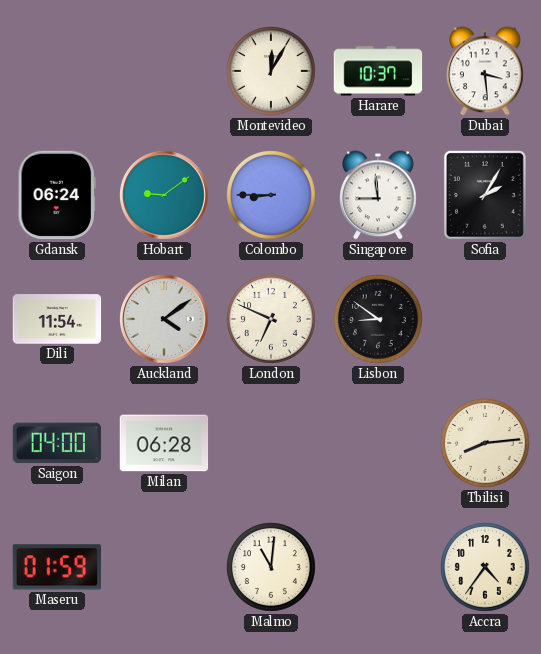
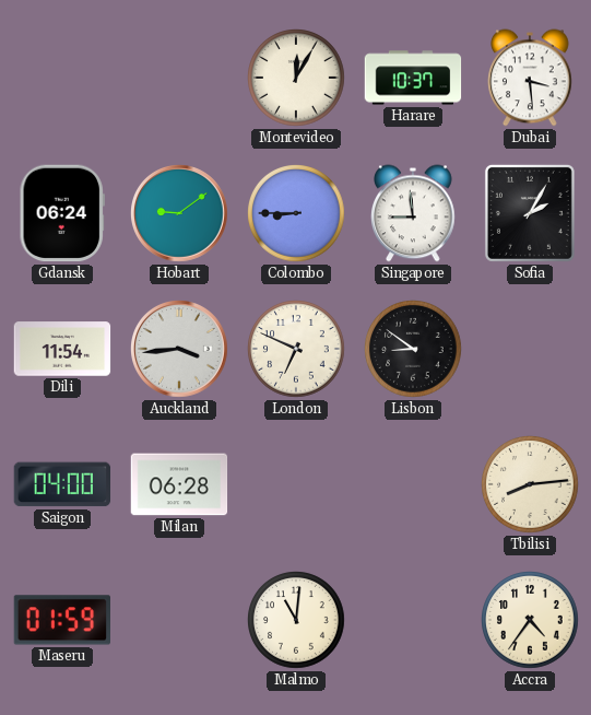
Auckland: 4:09 -> 3:44
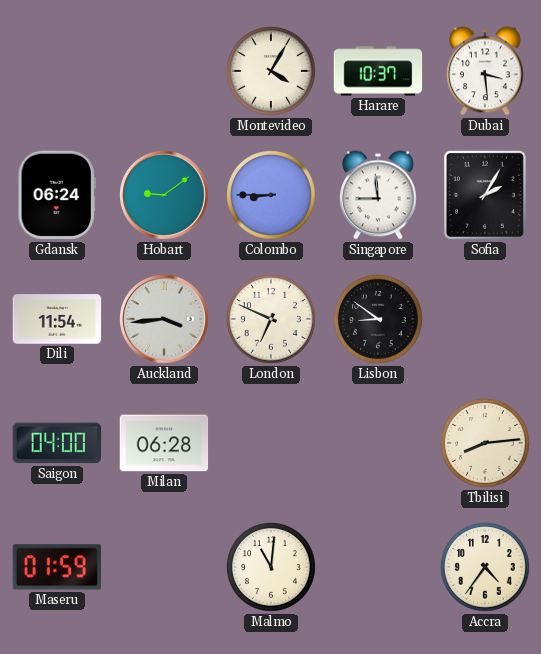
Montevideo: 12:05 -> 4:05
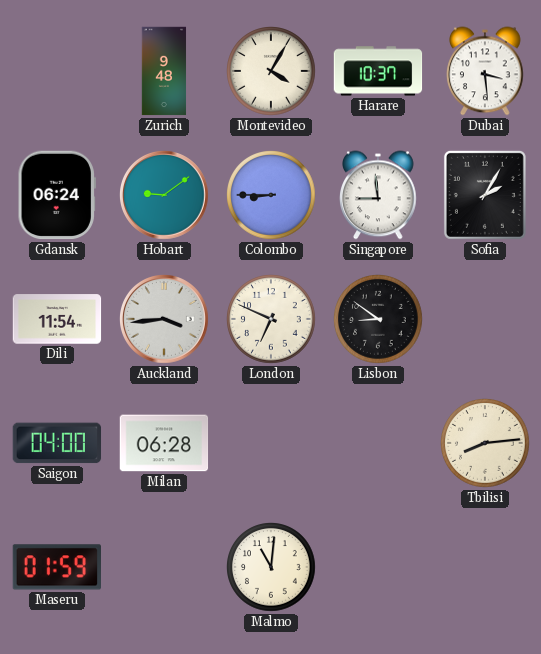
Zurich: none -> 9:48
Accra: 4:36 -> none
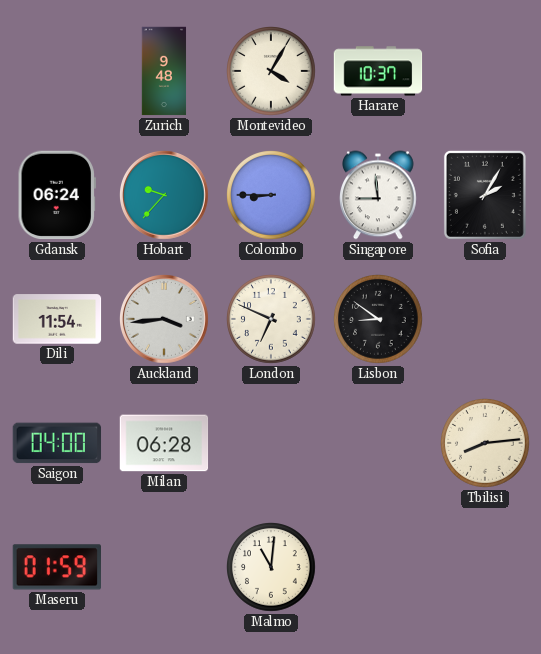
Dubai: 3:29 -> none
Hobart: 9:09 -> 9:37
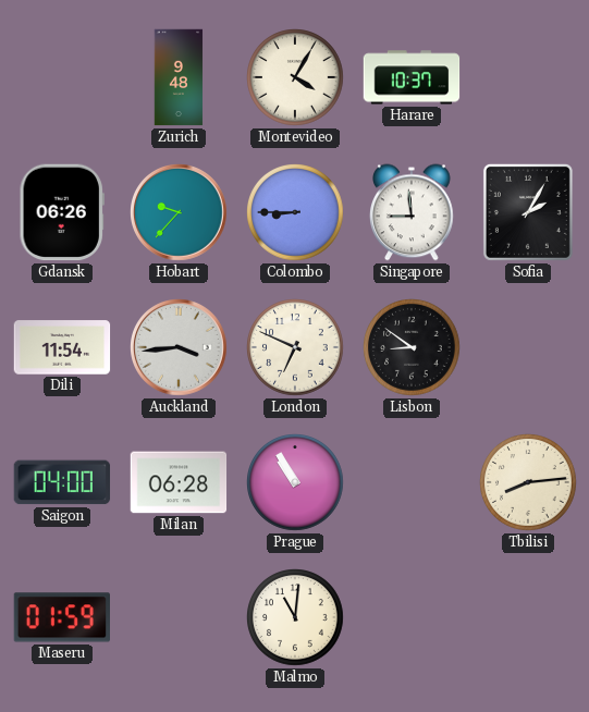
Gdansk: 06:24 -> 06:26
Prague: none -> 10:55
